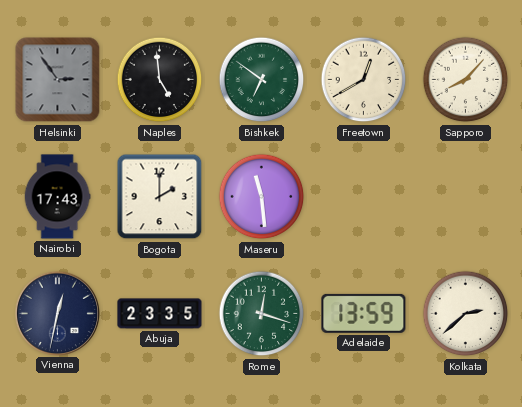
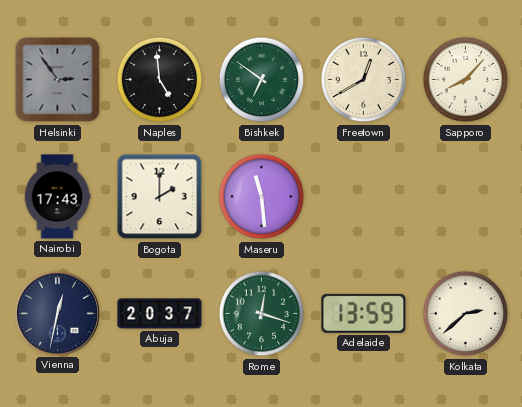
Abuja: 23:35 -> 20:37
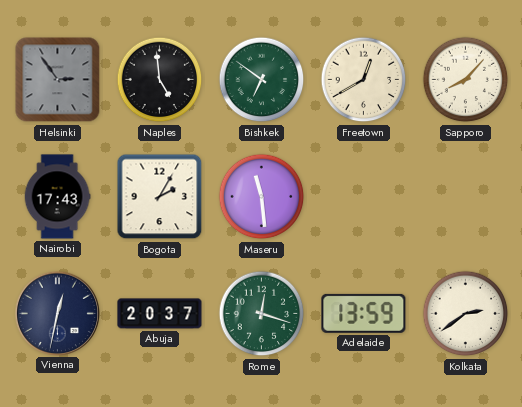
Bogota: 2:00 -> 2:05
Kolkata: 2:38 -> 2:39
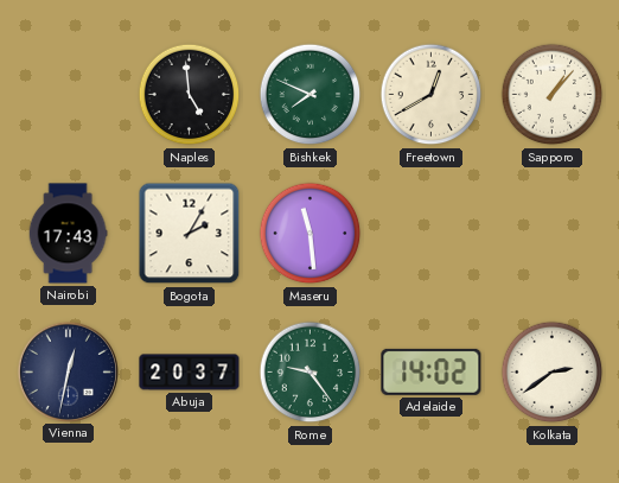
Helsinki: 2:54 -> none
Bishkek: 6:51 -> 7:49
Sapporo: 8:07 -> 1:07
Rome: 12:18 -> 9:24
Adelaide: 13:59 -> 14:02
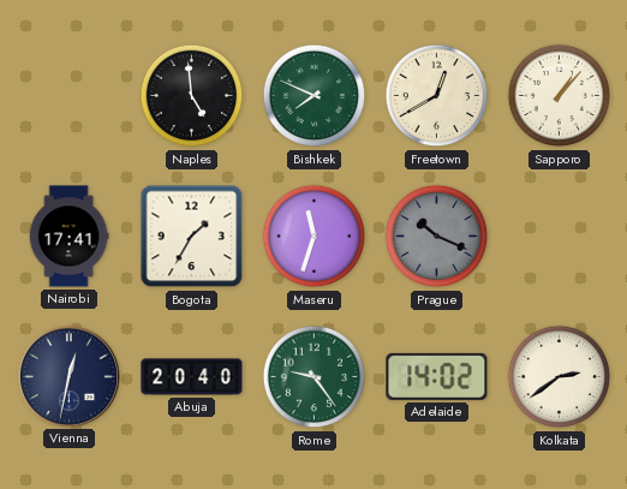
Nairobi: 17:43 -> 17:41
Bogota: 2:05 -> 1:35
Maseru: 11:29 -> 11:33
Prague: none -> 10:19
Abuja: 20:37 -> 20:40
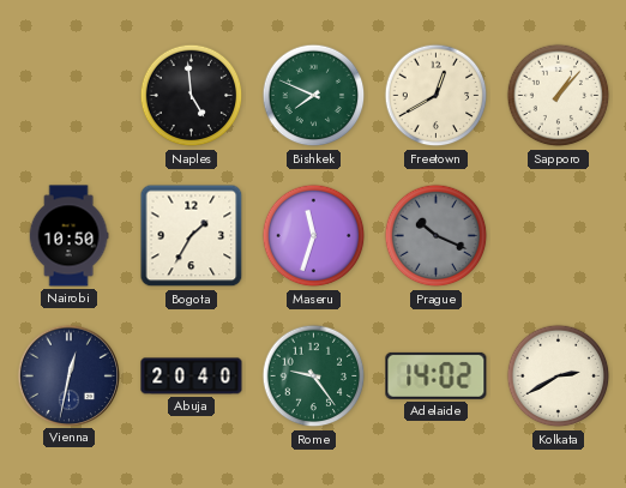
Nairobi: 17:41 -> 10:50
Kolkata: 2:39 -> 2:40
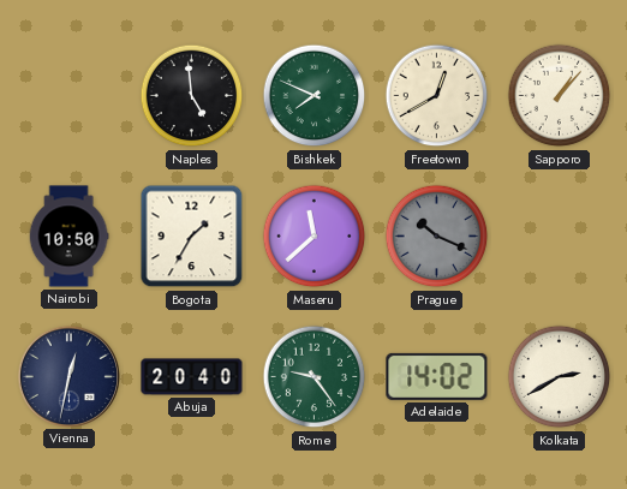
Maseru: 11:33 -> 11:38
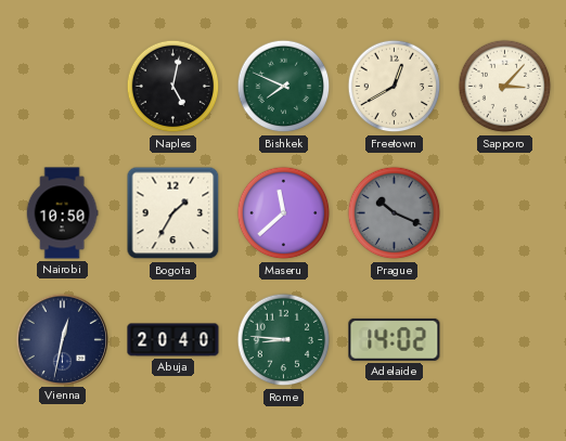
Naples: 4:59 -> 5:02
Sapporo: 1:07 -> 3:07
Rome: 9:24 -> 8:46
Kolkata: 2:40 -> none
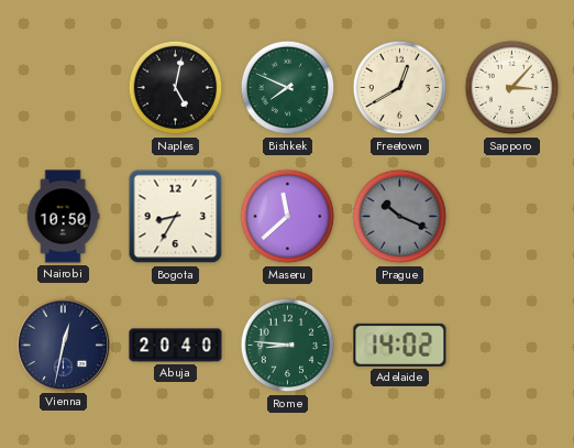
Bogota: 1:35 -> 8:35
